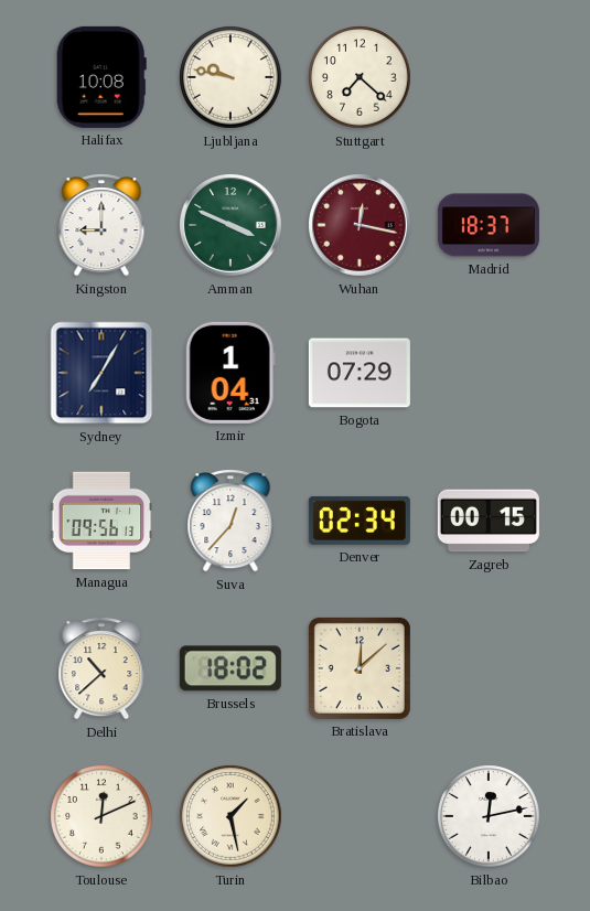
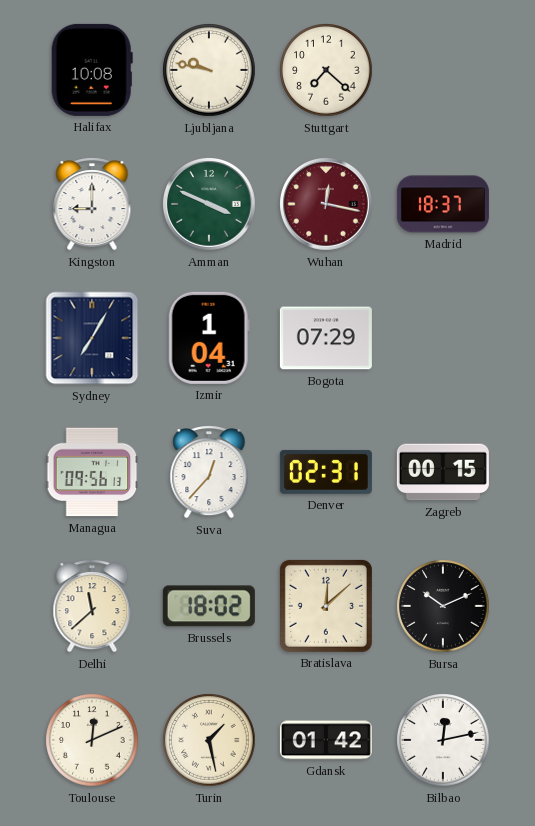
Denver: 02:34 -> 02:31
Delhi: 10:38 -> 11:38
Bursa: none -> 10:11
Gdansk: none -> 01:42
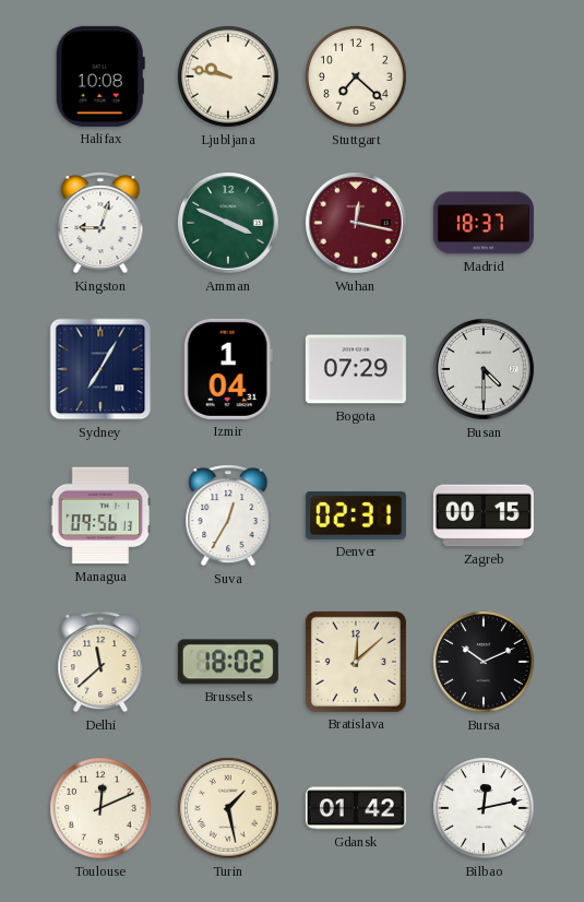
Kingston: 9:00 -> 9:03
Busan: none -> 4:30
Suva: 12:37 -> 12:35
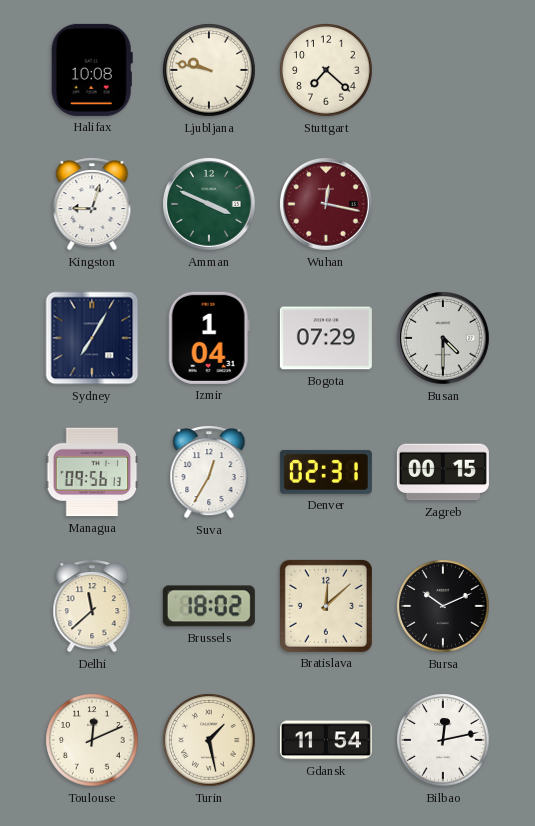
Madrid: 18:37 -> none
Gdansk: 01:42 -> 11:54
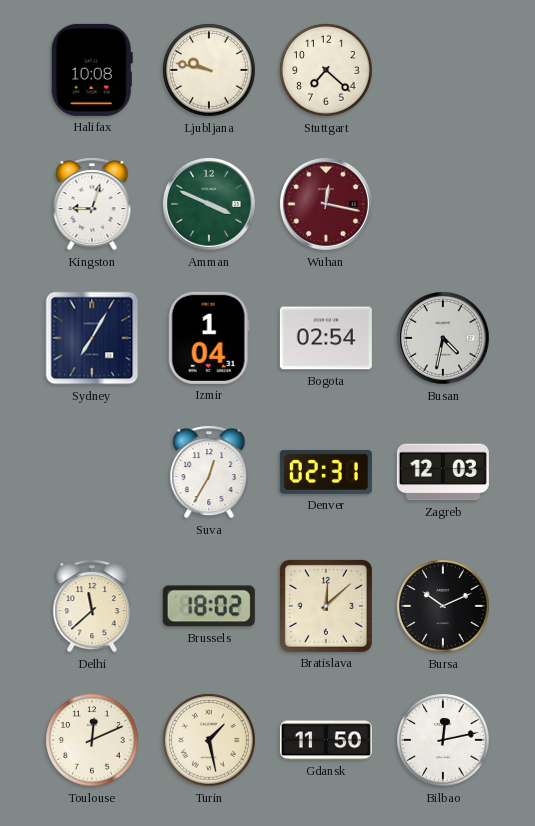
Bogota: 07:29 -> 02:54
Busan: 4:30 -> 4:32
Managua: 09:56 -> none
Zagreb: 00:15 -> 12:03
Gdansk: 11:54 -> 11:50
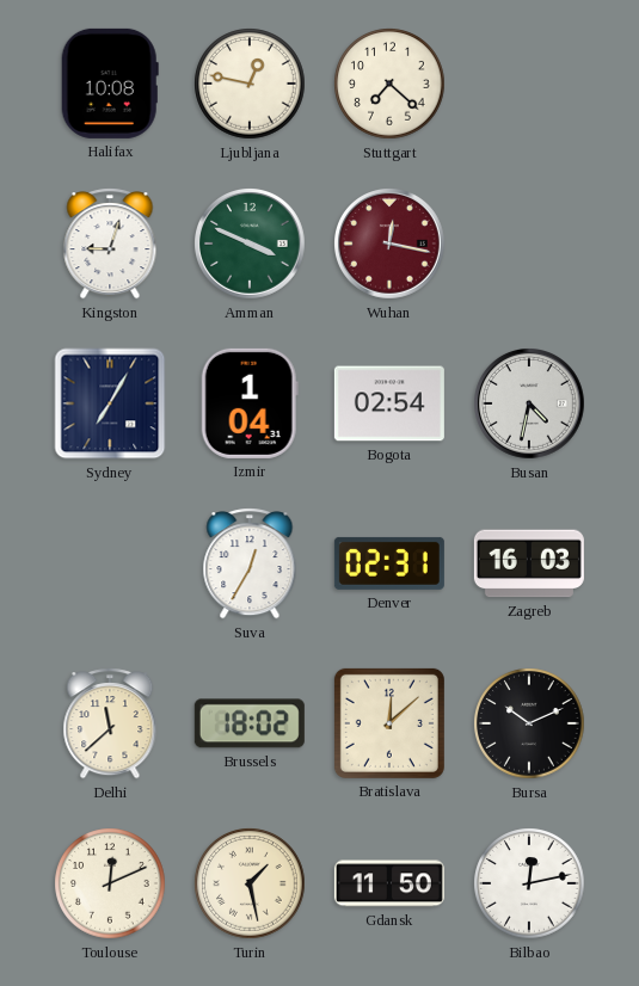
Ljubljana: 9:47 -> 12:47
Zagreb: 12:03 -> 16:03
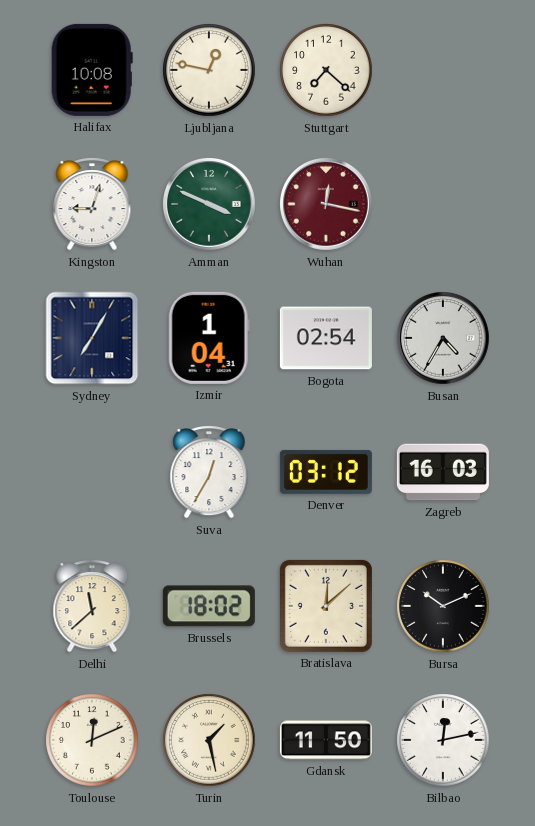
Busan: 4:32 -> 4:35
Denver: 02:31 -> 03:12
